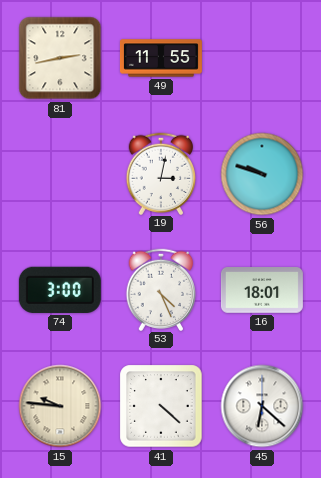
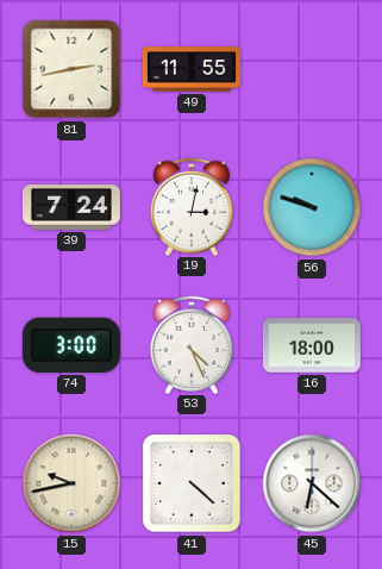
39: none -> 7:24
16: 18:01 -> 18:00
15: 9:46 -> 9:43
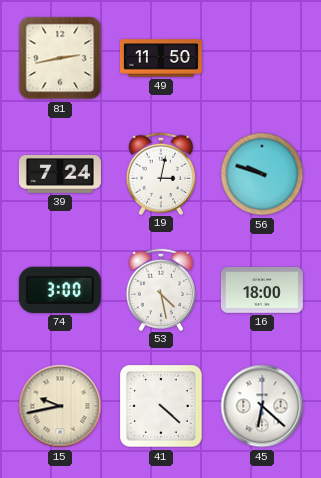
49: 11:55 -> 11:50
53: 4:26 -> 4:28
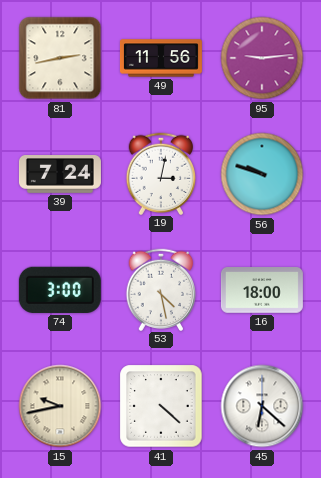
49: 11:50 -> 11:56
95: none -> 9:14
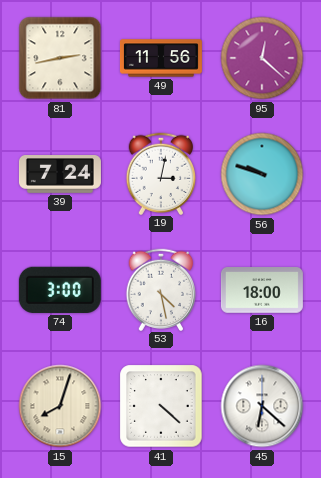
95: 9:14 -> 12:22
15: 9:43 -> 8:03
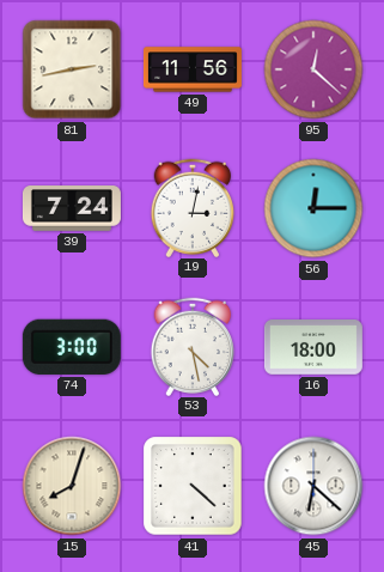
56: 9:48 -> 12:15
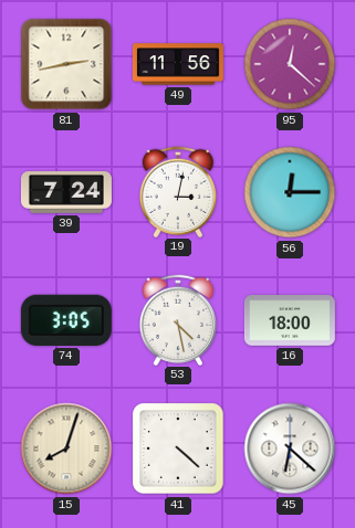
74: 3:00 -> 3:05
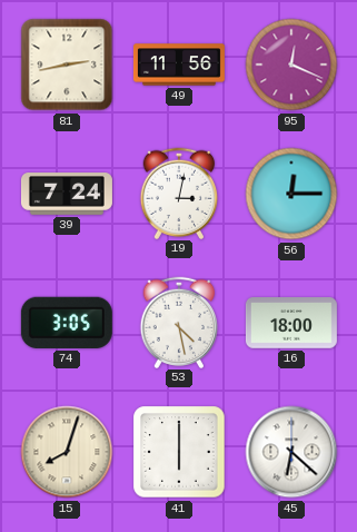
95: 12:22 -> 12:19
41: 4:22 -> 6:00
